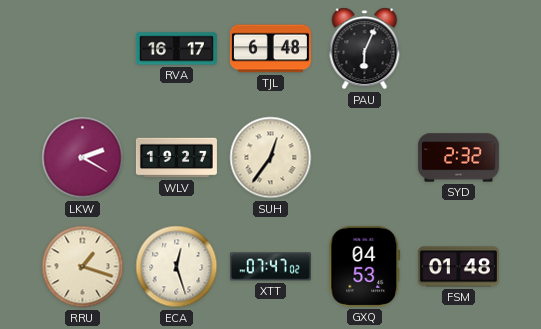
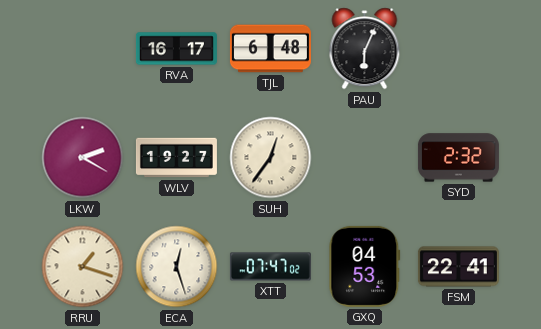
FSM: 01:48 -> 22:41
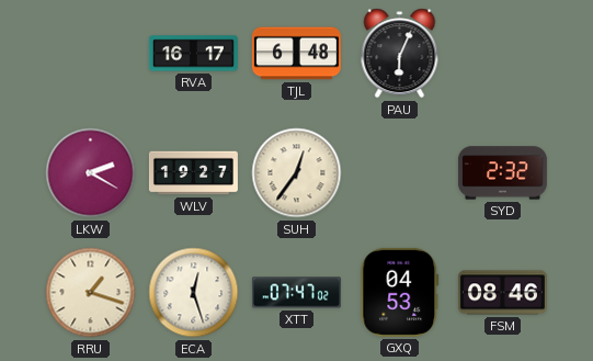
FSM: 22:41 -> 08:46
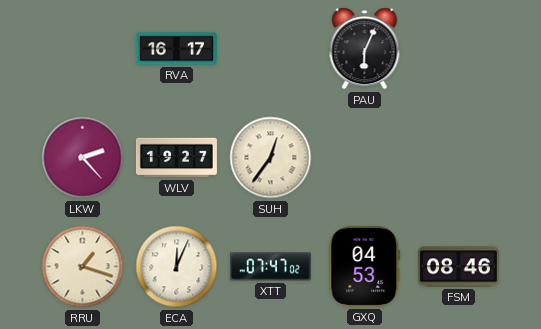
TJL: 6:48 -> none
LKW: 2:20 -> 2:23
SYD: 2:32 -> none
ECA: 12:27 -> 12:04
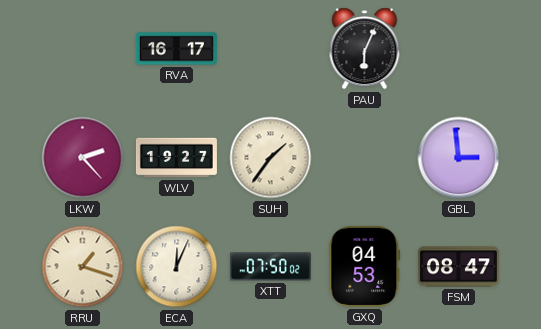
SUH: 12:36 -> 1:36
GBL: none -> 2:59
XTT: 07:47 -> 07:50
FSM: 08:46 -> 08:47
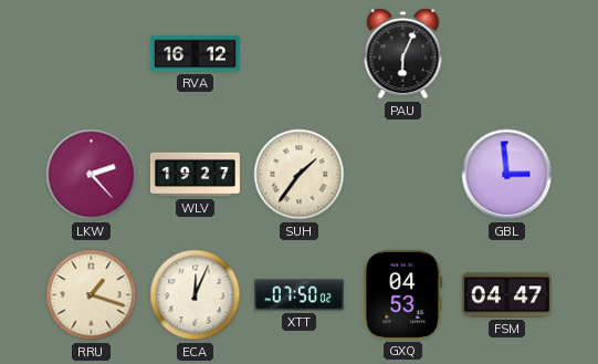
RVA: 16:17 -> 16:12
FSM: 08:47 -> 04:47
